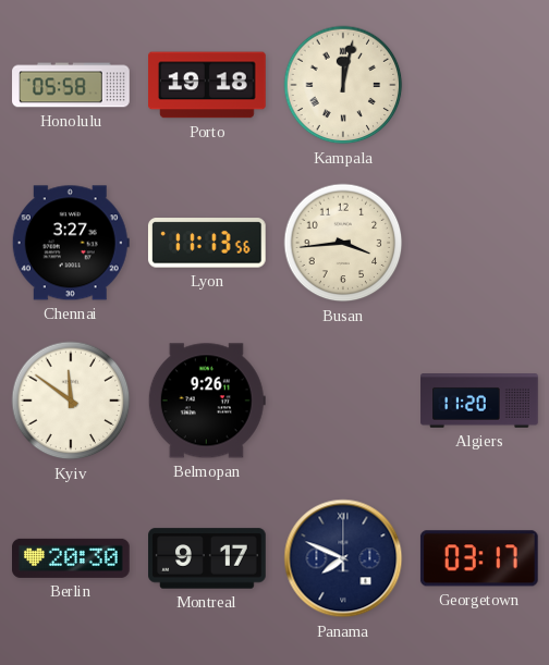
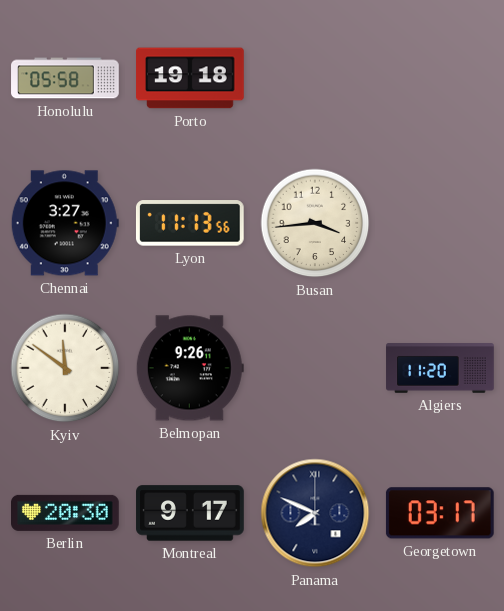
Kampala: 12:02 -> none
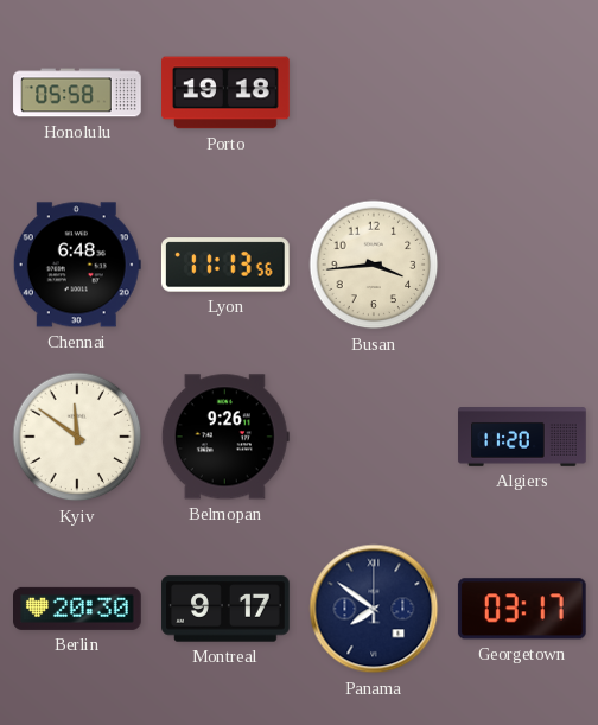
Chennai: 3:27 -> 6:48
Panama: 7:49 -> 7:51
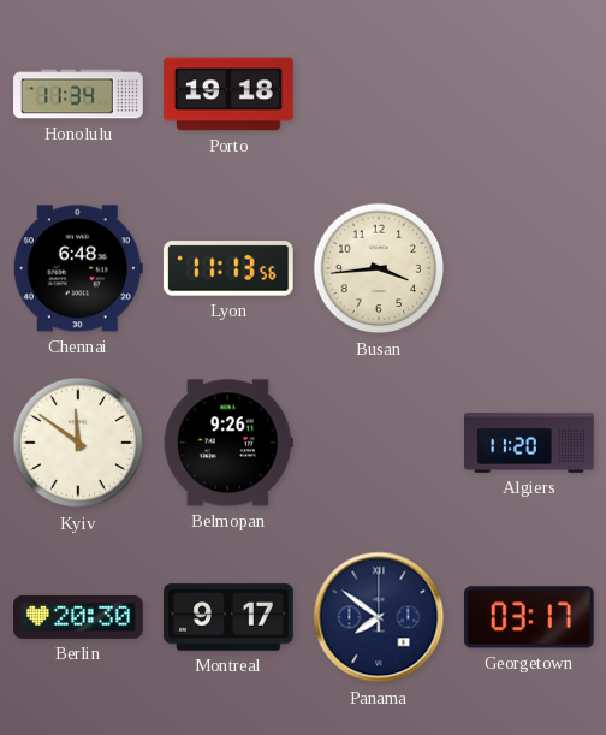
Honolulu: 05:58 -> 11:34
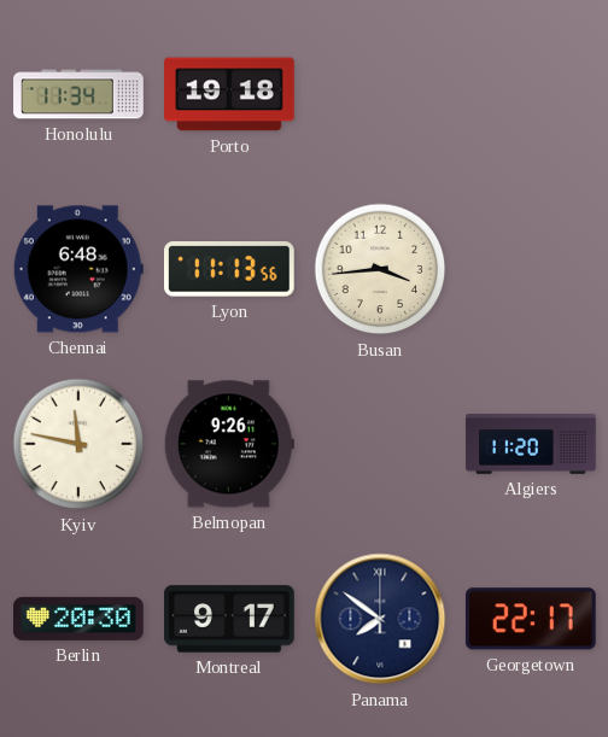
Kyiv: 11:51 -> 11:47
Georgetown: 03:17 -> 22:17
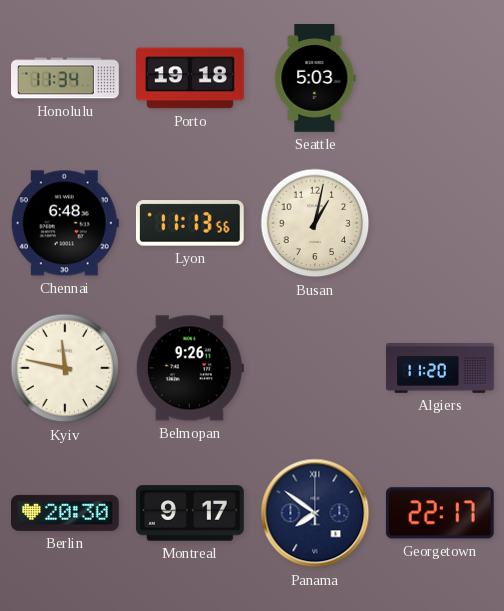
Seattle: none -> 5:03
Busan: 3:44 -> 1:02
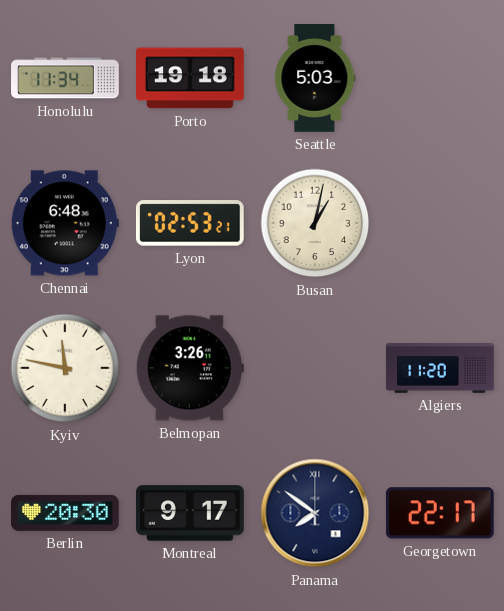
Lyon: 11:13 -> 02:53
Belmopan: 9:26 -> 3:26
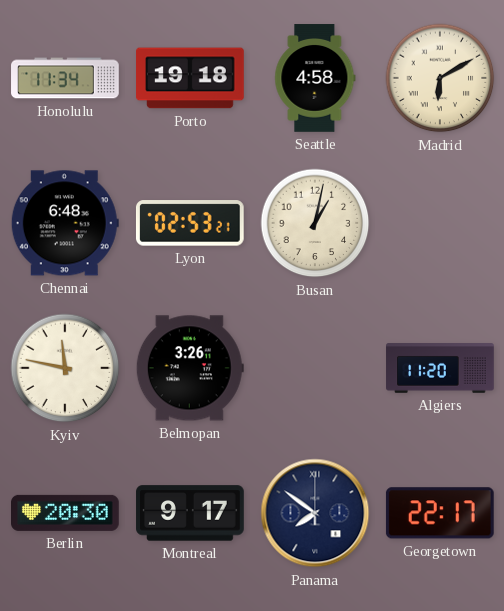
Seattle: 5:03 -> 4:58
Madrid: none -> 6:10
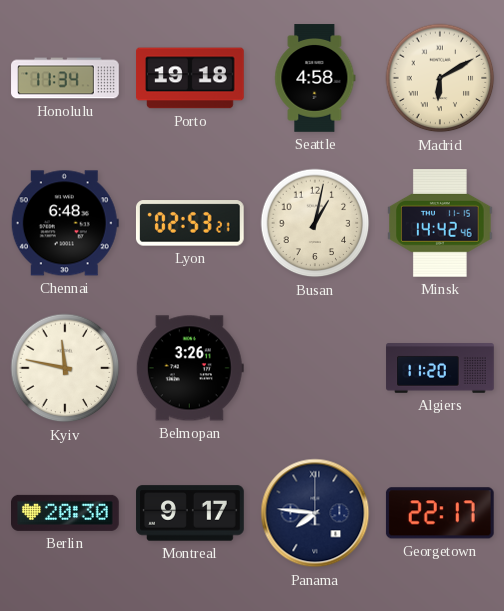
Minsk: none -> 14:42
Panama: 7:51 -> 7:46
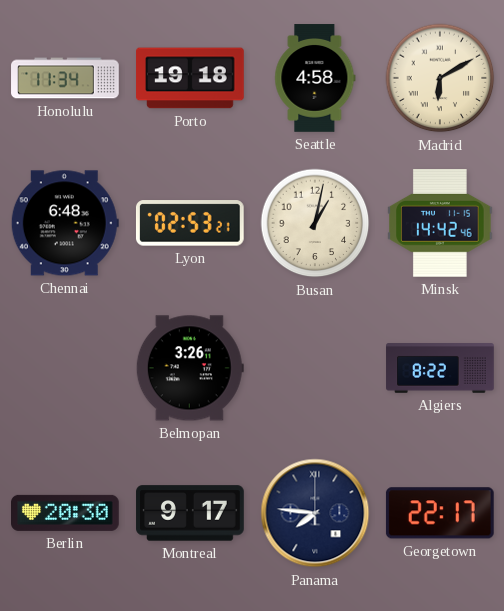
Kyiv: 11:47 -> none
Algiers: 11:20 -> 8:22
